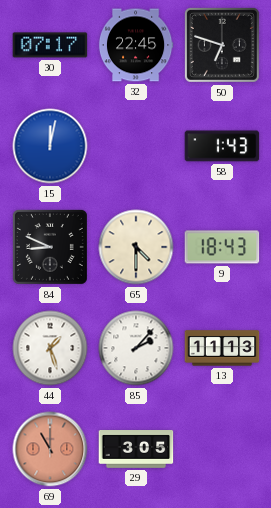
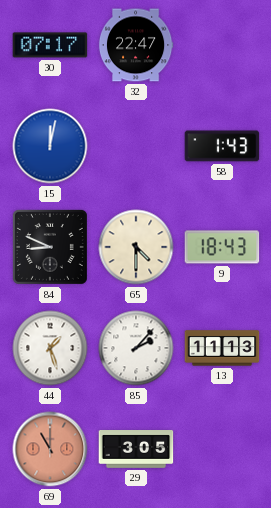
32: 22:45 -> 22:47
50: 6:48 -> none
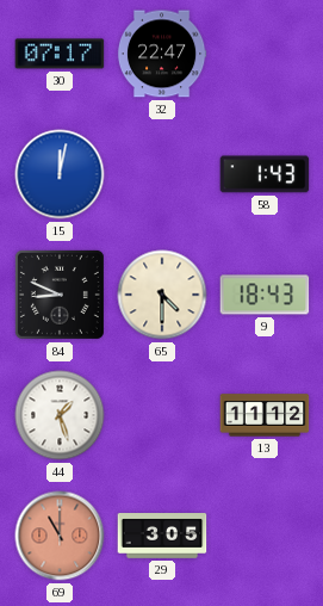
85: 2:07 -> none
13: 11:13 -> 11:12
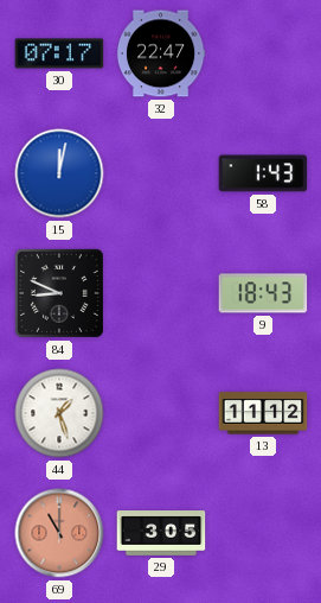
65: 4:30 -> none
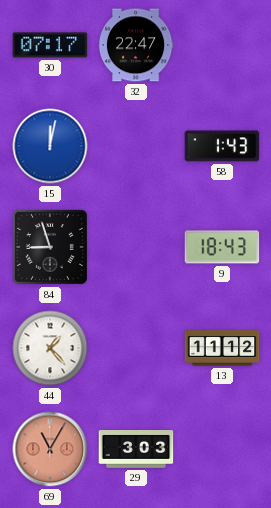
84: 8:49 -> 8:57
44: 1:27 -> 1:23
69: 11:00 -> 11:05
29: 3:05 -> 3:03
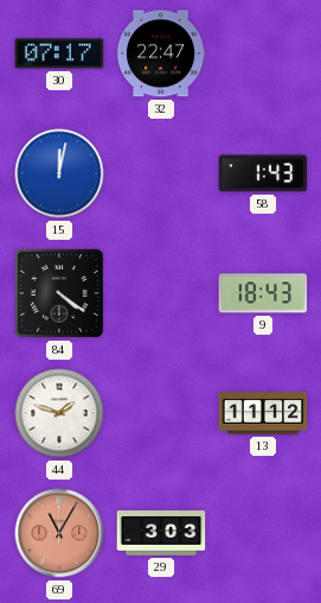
84: 8:57 -> 4:21
44: 1:23 -> 1:48
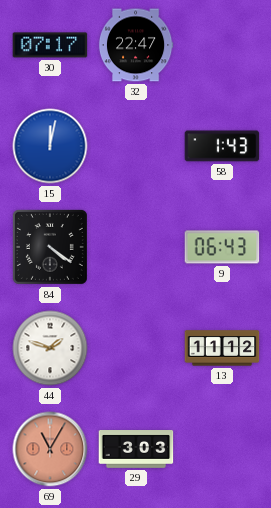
9: 18:43 -> 06:43
